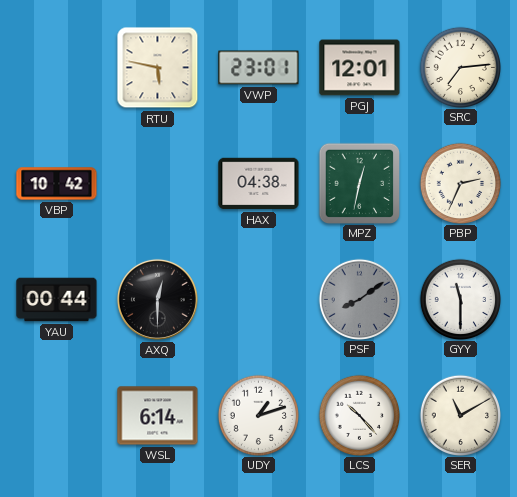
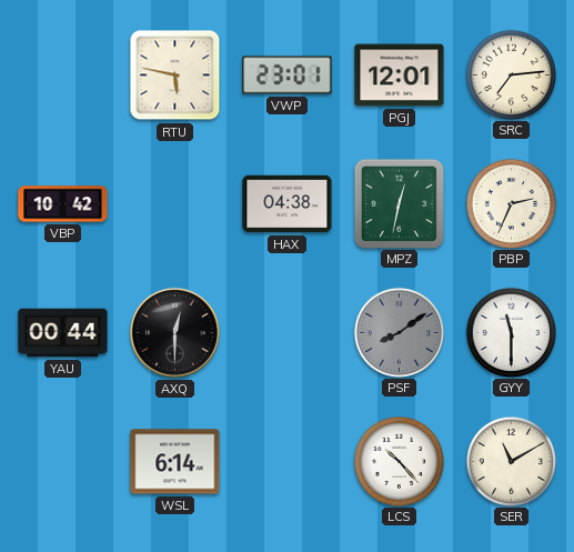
UDY: 1:12 -> none
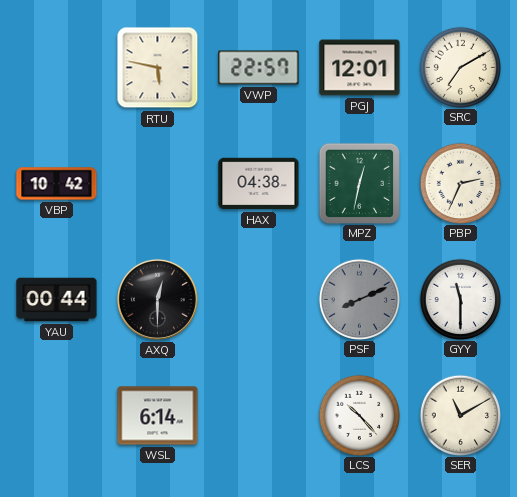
VWP: 23:01 -> 22:57
SRC: 7:14 -> 7:10
PSF: 8:09 -> 8:11
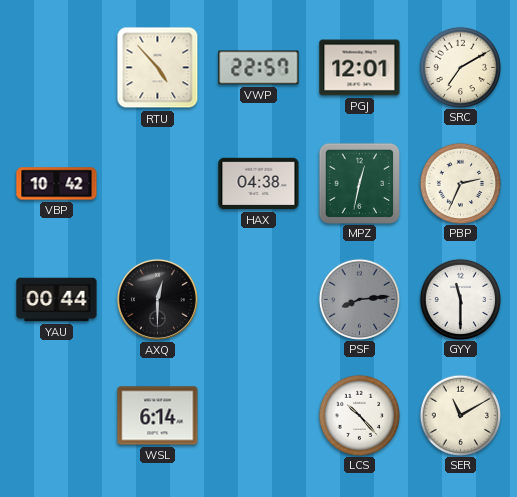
RTU: 5:47 -> 4:53
PSF: 8:11 -> 8:14
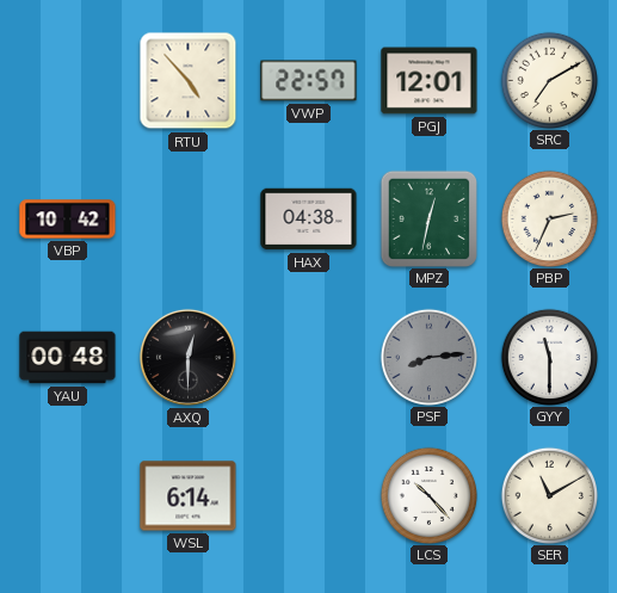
YAU: 00:44 -> 00:48
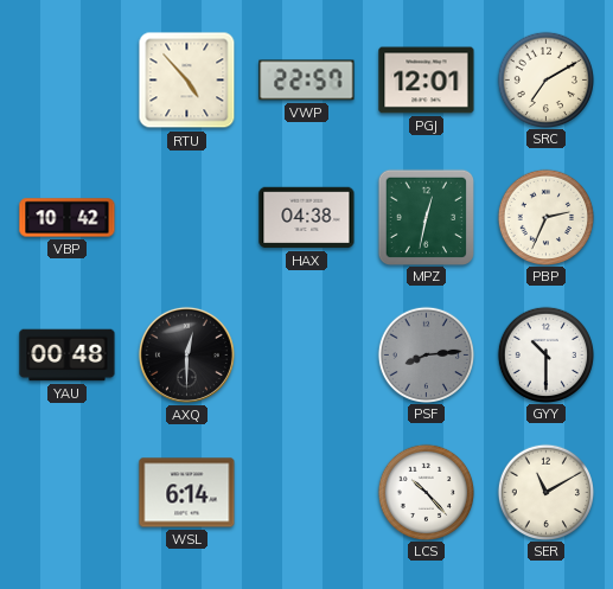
GYY: 11:30 -> 10:30
